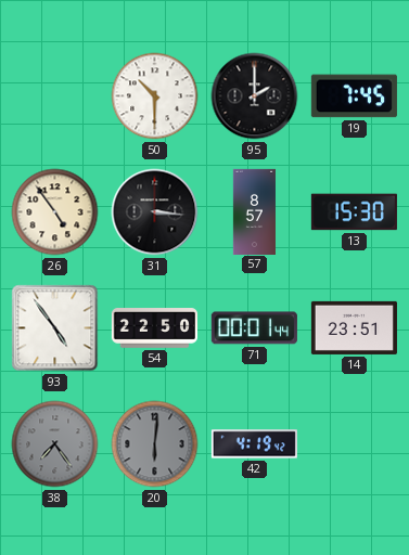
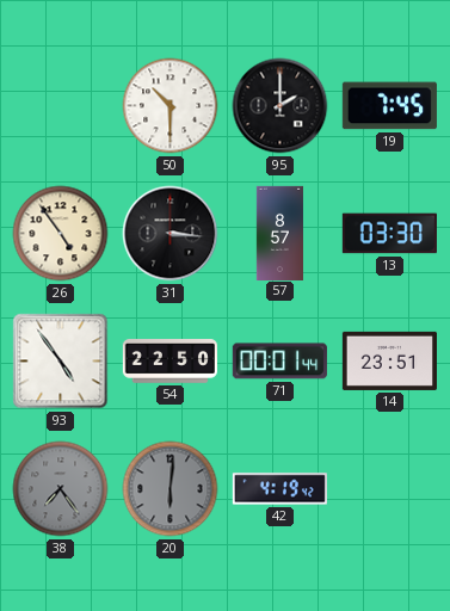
13: 15:30 -> 03:30
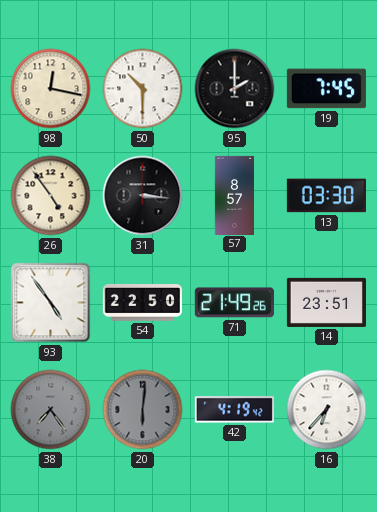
98: none -> 12:17
71: 00:01 -> 21:49
16: none -> 6:37
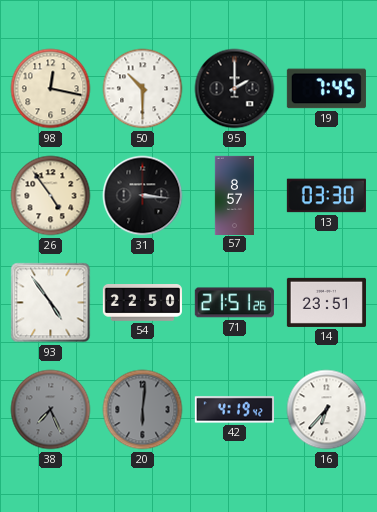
71: 21:49 -> 21:51
38: 7:24 -> 7:26
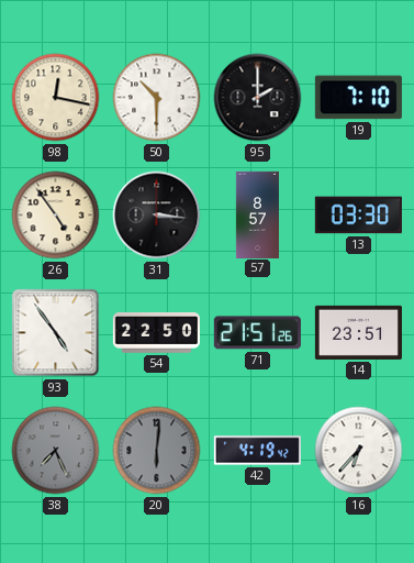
19: 7:45 -> 7:10
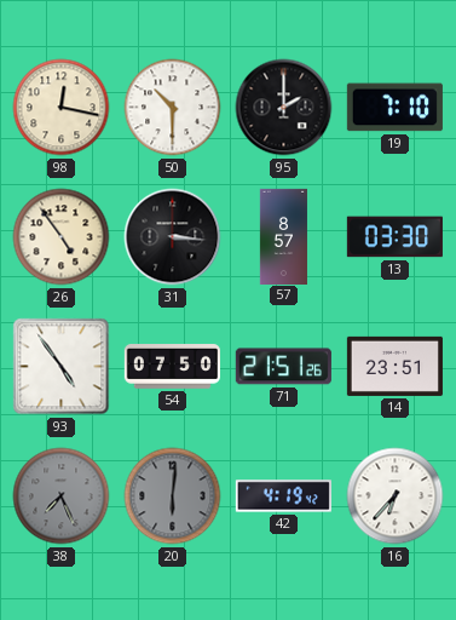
54: 22:50 -> 07:50
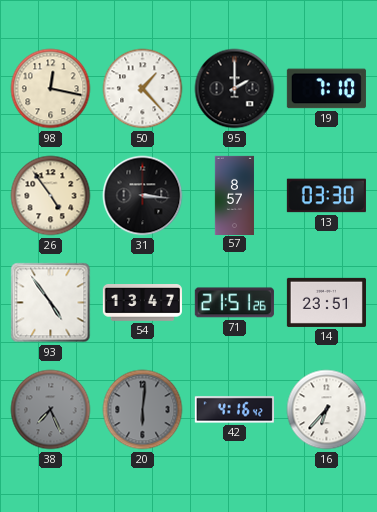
50: 10:30 -> 1:23
54: 07:50 -> 13:47
42: 4:19 -> 4:16
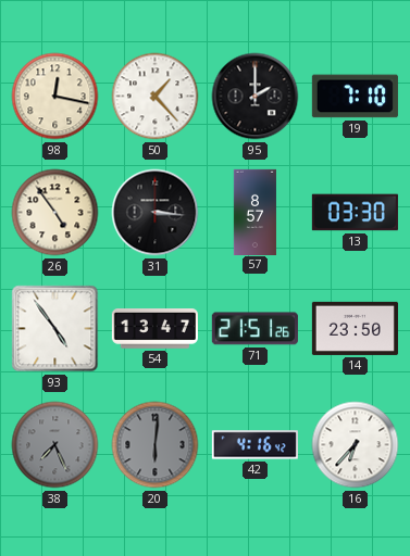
14: 23:51 -> 23:50
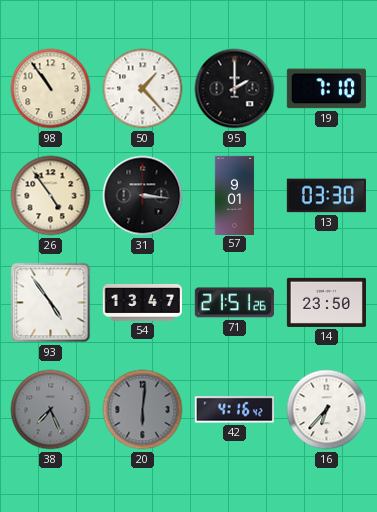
98: 12:17 -> 10:54
57: 8:57 -> 9:01
